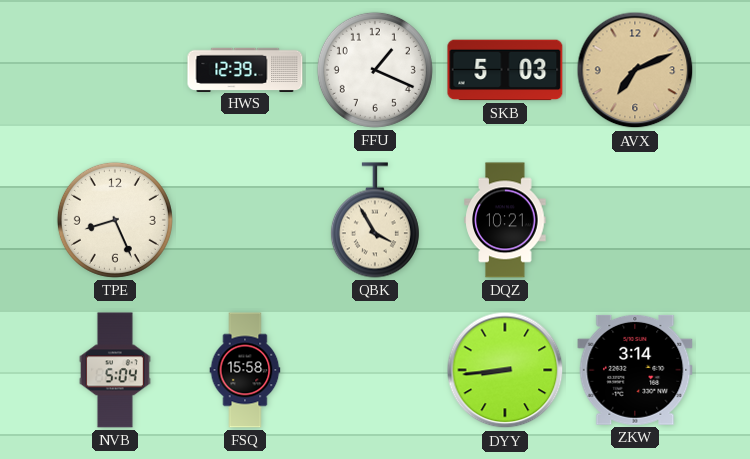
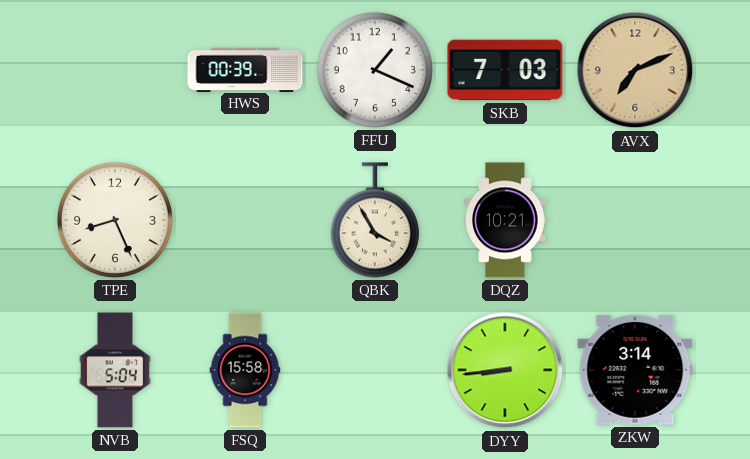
HWS: 12:39 -> 00:39
SKB: 5:03 -> 7:03
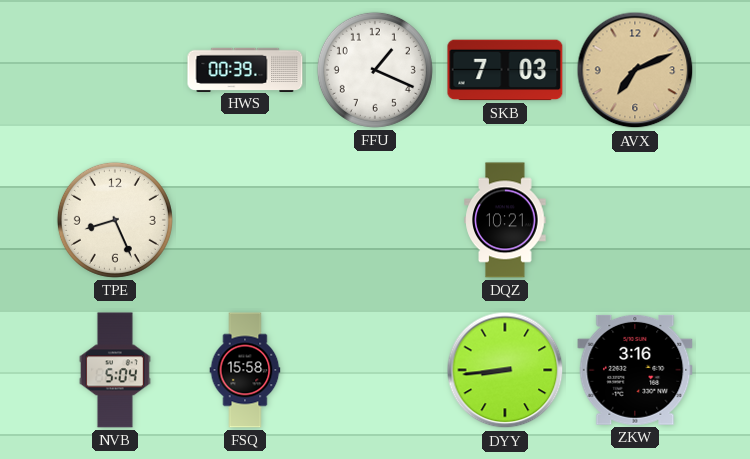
QBK: 3:55 -> none
ZKW: 3:14 -> 3:16
